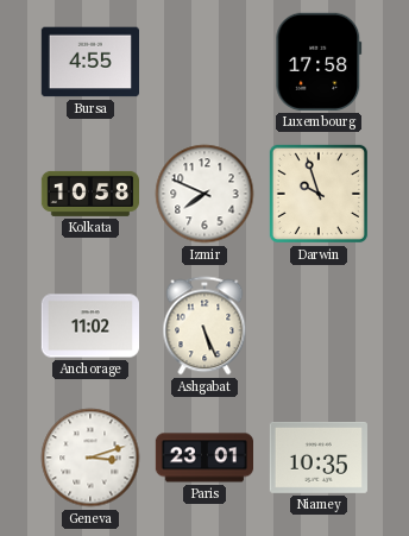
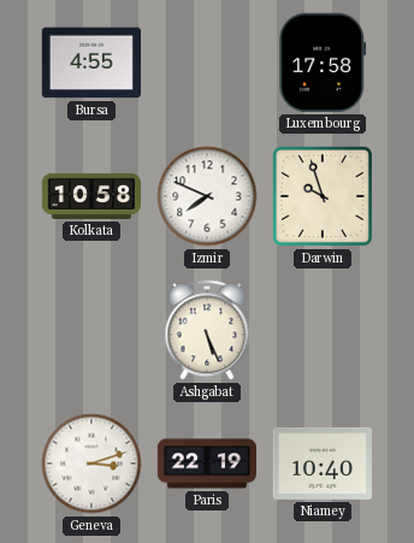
Anchorage: 11:02 -> none
Paris: 23:01 -> 22:19
Niamey: 10:35 -> 10:40
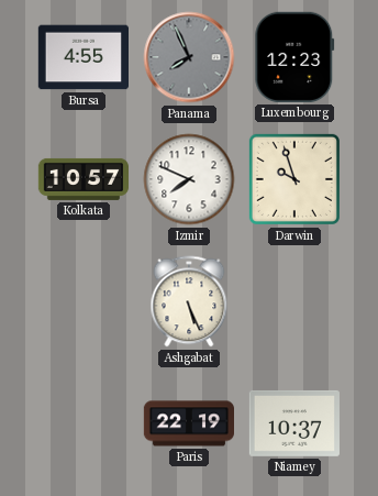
Panama: none -> 7:56
Luxembourg: 17:58 -> 12:23
Kolkata: 10:58 -> 10:57
Geneva: 3:12 -> none
Niamey: 10:40 -> 10:37
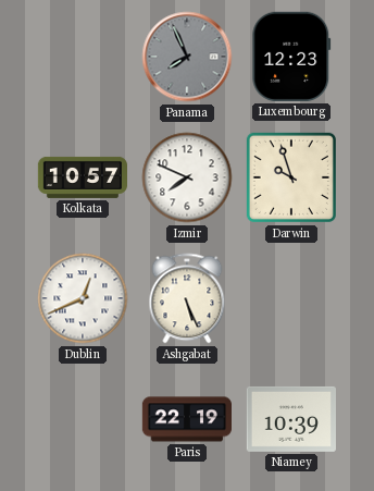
Bursa: 4:55 -> none
Dublin: none -> 12:41
Niamey: 10:37 -> 10:39
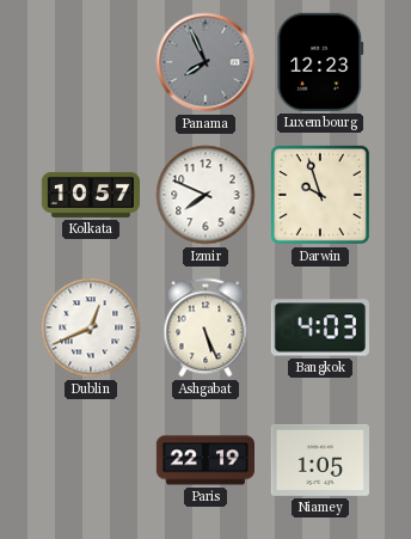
Bangkok: none -> 4:03
Niamey: 10:39 -> 1:05
